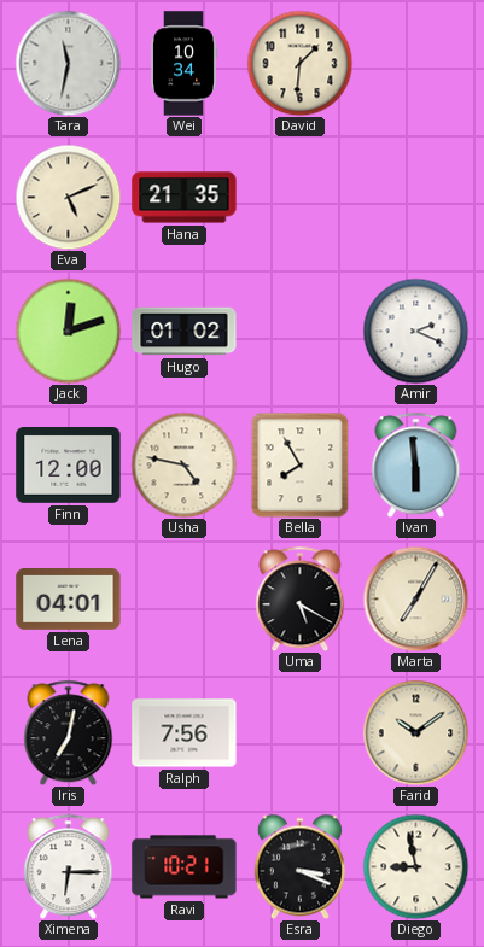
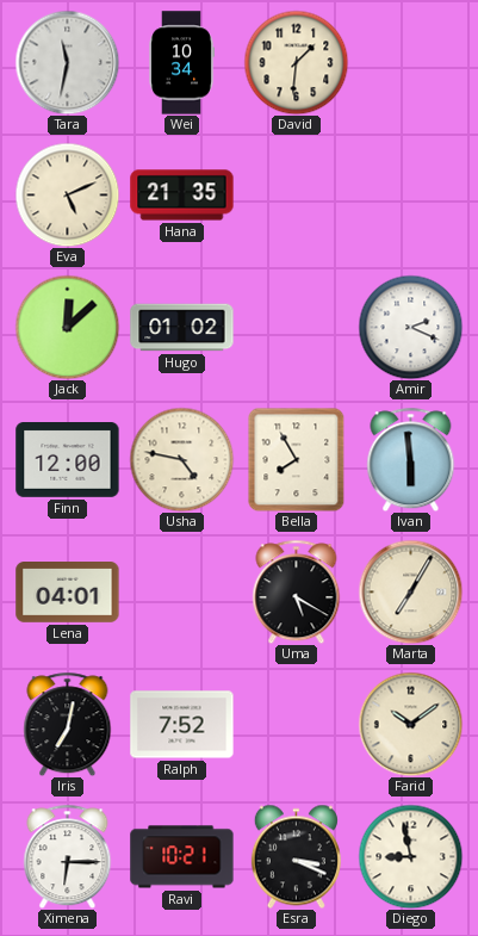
Jack: 12:12 -> 12:08
Ralph: 7:56 -> 7:52
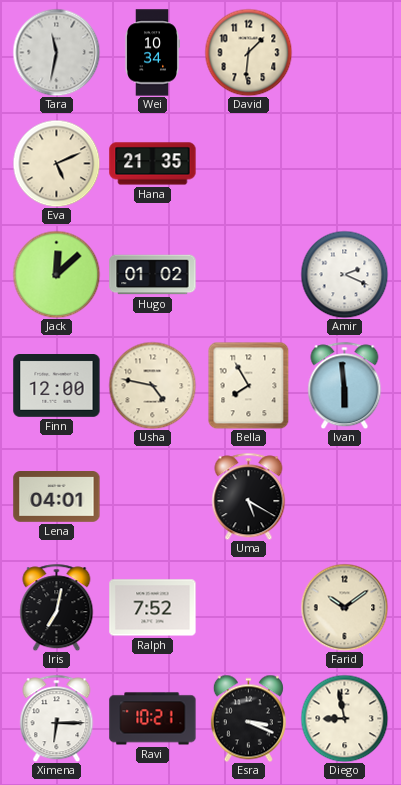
Marta: 7:05 -> none
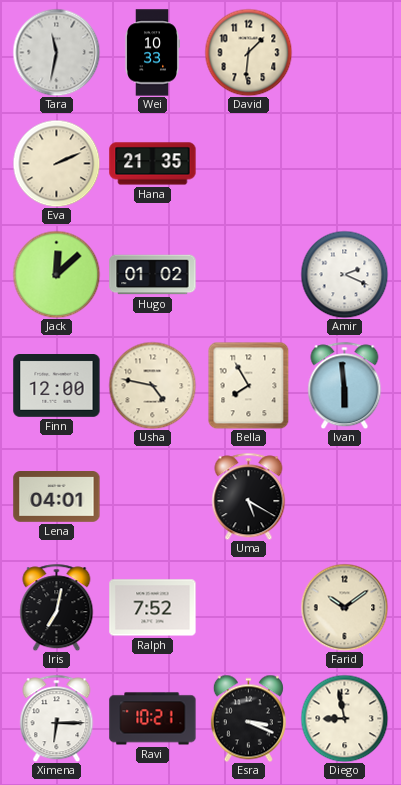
Wei: 10:34 -> 10:33
Eva: 5:11 -> 2:11
